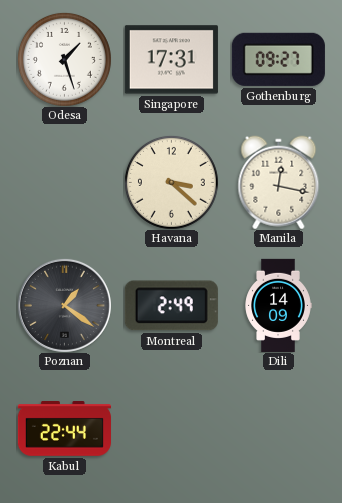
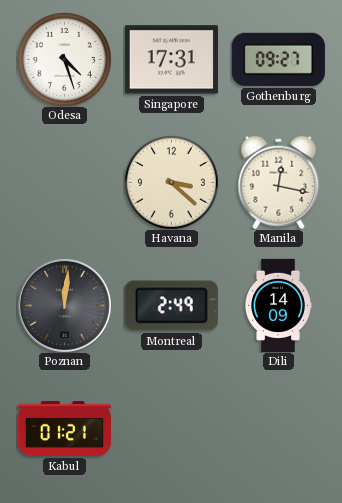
Odesa: 1:27 -> 4:27
Poznan: 1:21 -> 12:01
Kabul: 22:44 -> 01:21
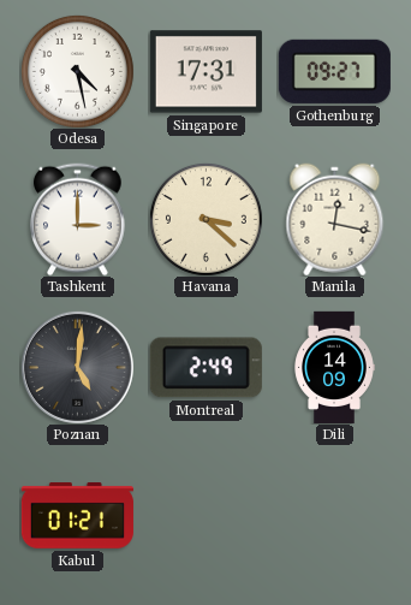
Odesa: 4:27 -> 4:28
Tashkent: none -> 3:00
Poznan: 12:01 -> 5:01
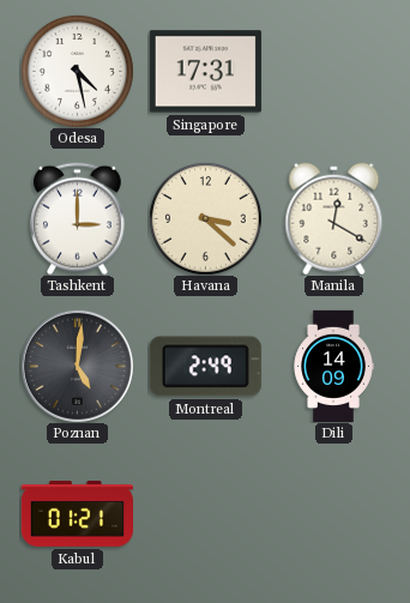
Gothenburg: 09:27 -> none
Manila: 12:17 -> 12:20
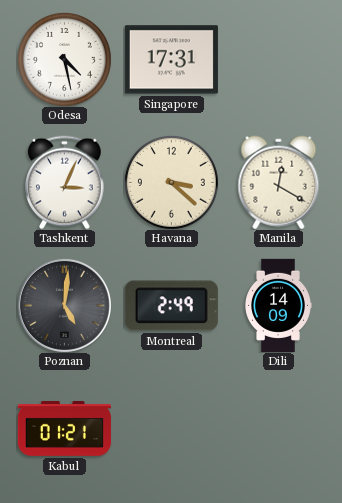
Tashkent: 3:00 -> 3:04
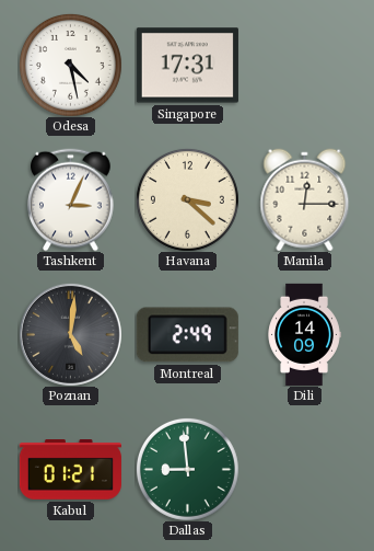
Manila: 12:20 -> 12:15
Dallas: none -> 8:59
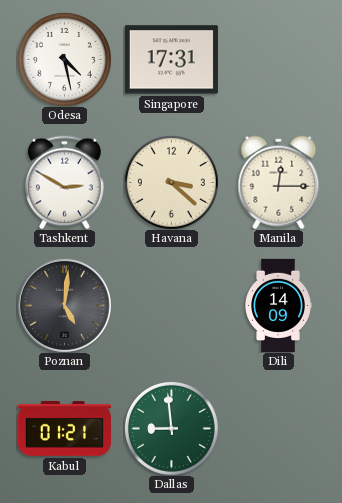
Tashkent: 3:04 -> 2:50
Montreal: 2:49 -> none
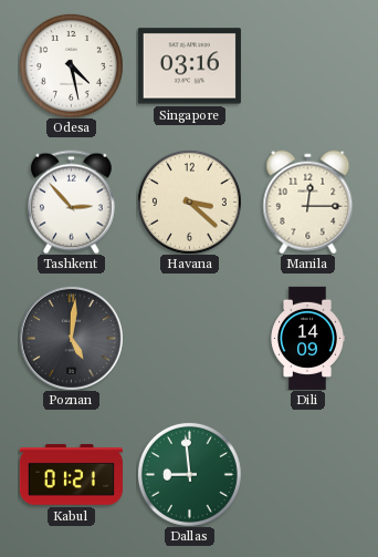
Singapore: 17:31 -> 03:16
Tashkent: 2:50 -> 2:53
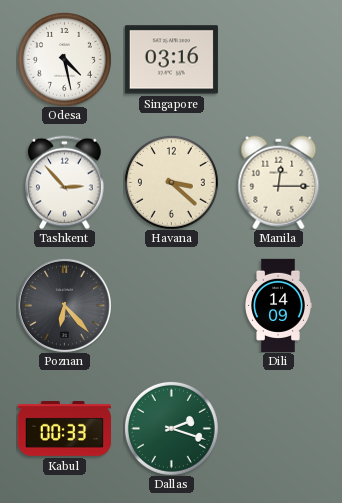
Poznan: 5:01 -> 6:23
Kabul: 01:21 -> 00:33
Dallas: 8:59 -> 2:18
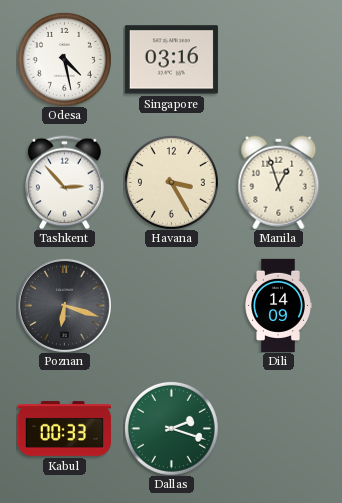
Havana: 3:22 -> 3:25
Manila: 12:15 -> 12:57
Poznan: 6:23 -> 6:18
